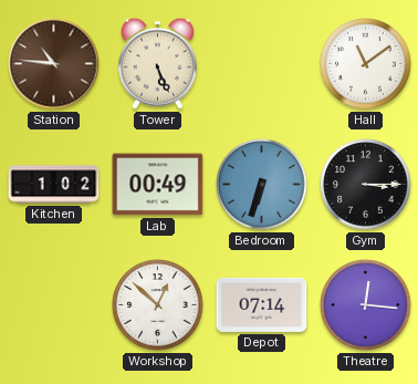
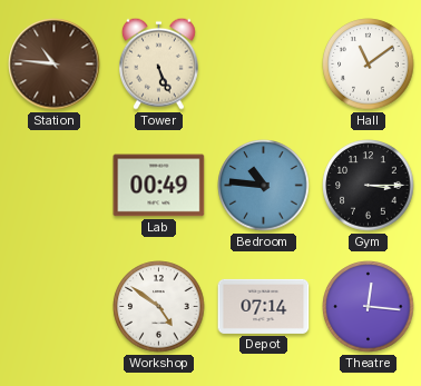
Kitchen: 1:02 -> none
Bedroom: 6:33 -> 10:46
Workshop: 12:52 -> 4:51
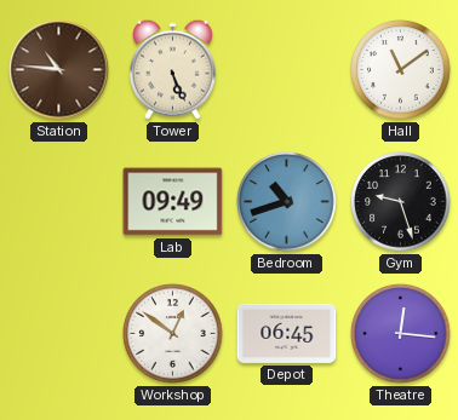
Lab: 00:49 -> 09:49
Bedroom: 10:46 -> 10:42
Gym: 3:15 -> 9:27
Workshop: 4:51 -> 12:51
Depot: 07:14 -> 06:45
